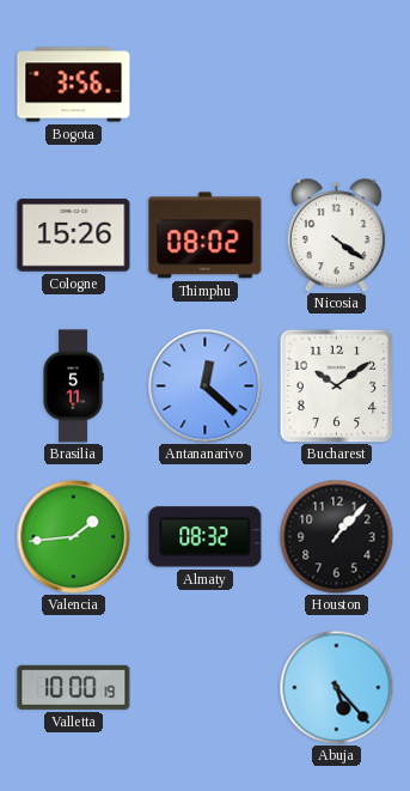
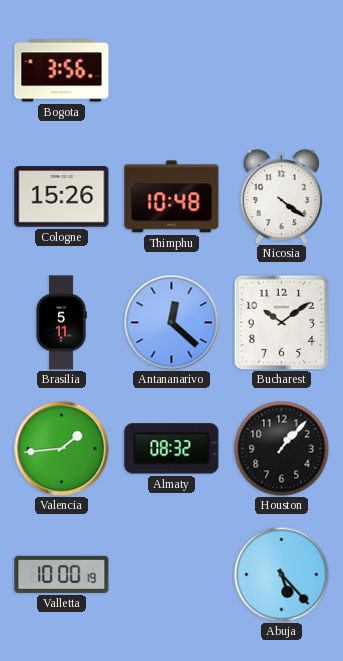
Thimphu: 08:02 -> 10:48
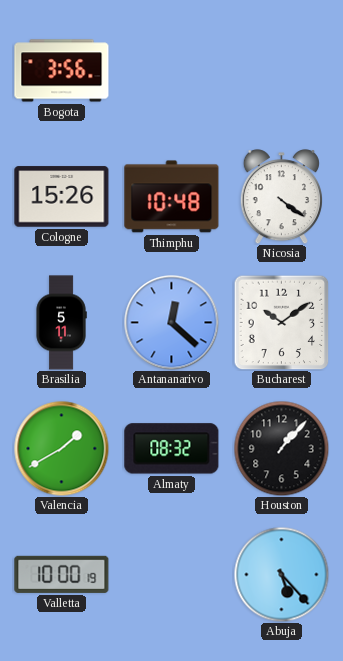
Valencia: 1:44 -> 1:40
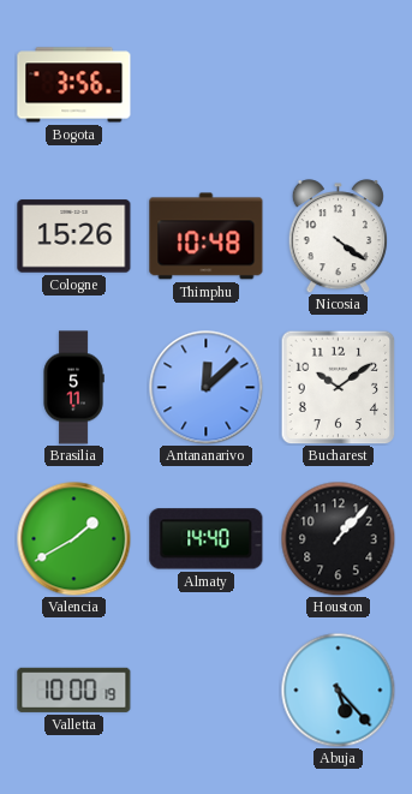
Antananarivo: 12:22 -> 12:08
Almaty: 08:32 -> 14:40
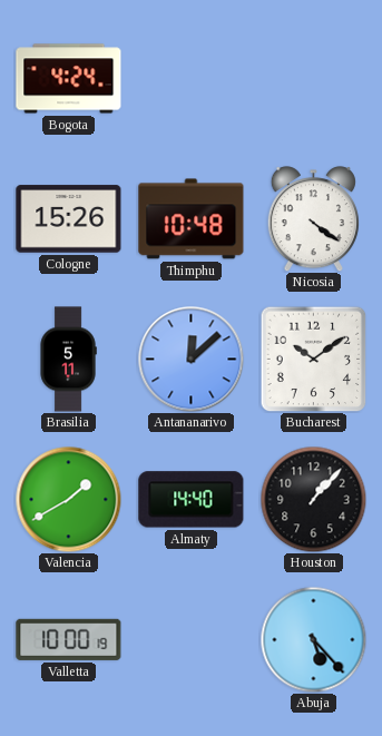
Bogota: 3:56 -> 4:24
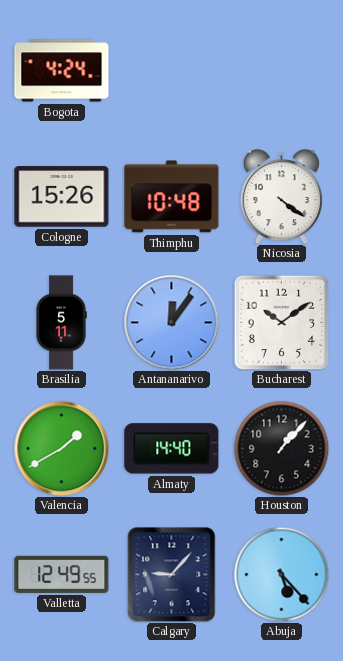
Antananarivo: 12:08 -> 12:06
Valletta: 10:00 -> 12:49
Calgary: none -> 9:07
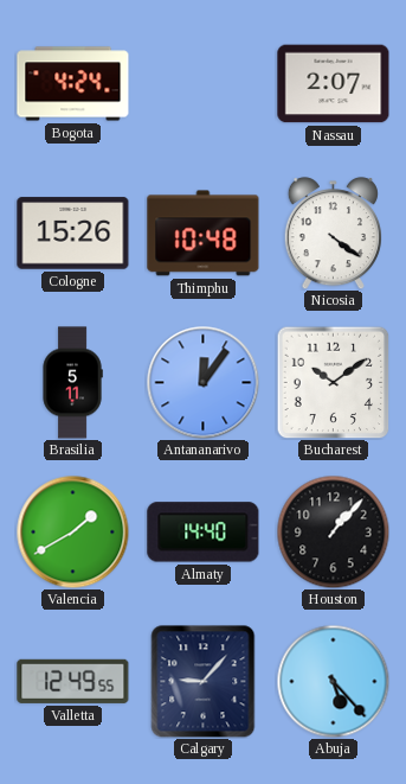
Nassau: none -> 2:07
